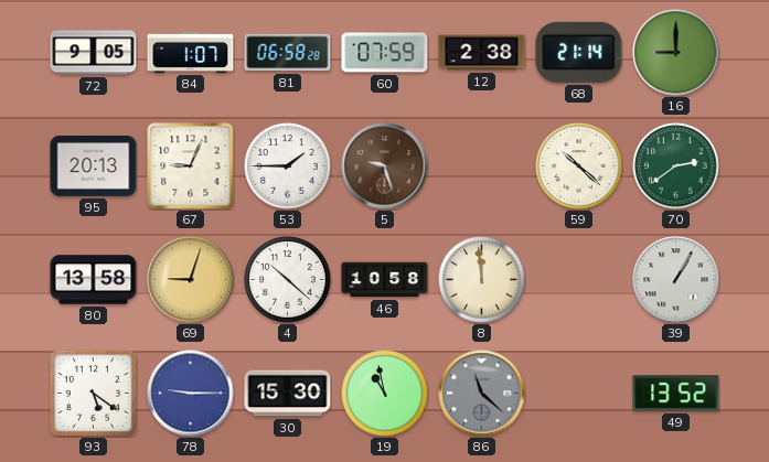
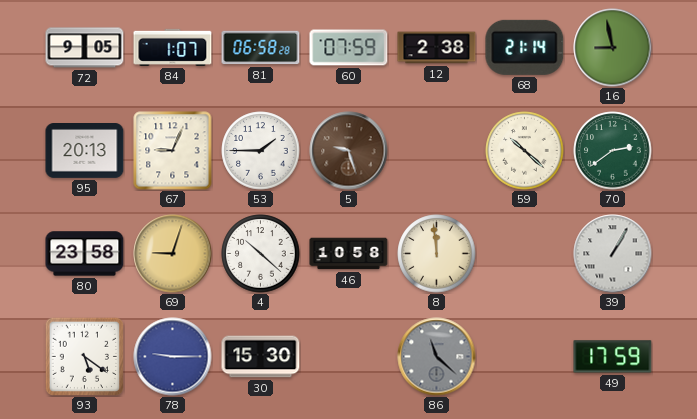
16: 9:00 -> 8:58
80: 13:58 -> 23:58
19: 10:58 -> none
49: 13:52 -> 17:59
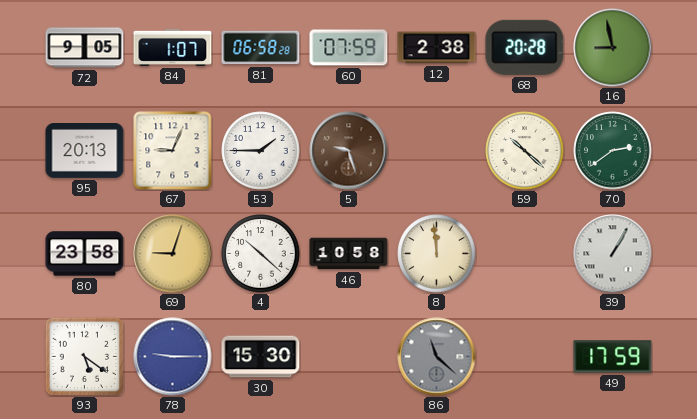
68: 21:14 -> 20:28
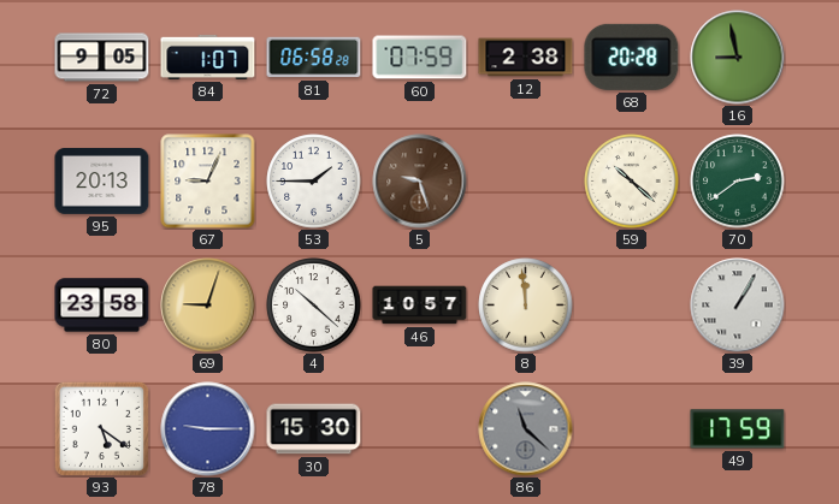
46: 10:58 -> 10:57
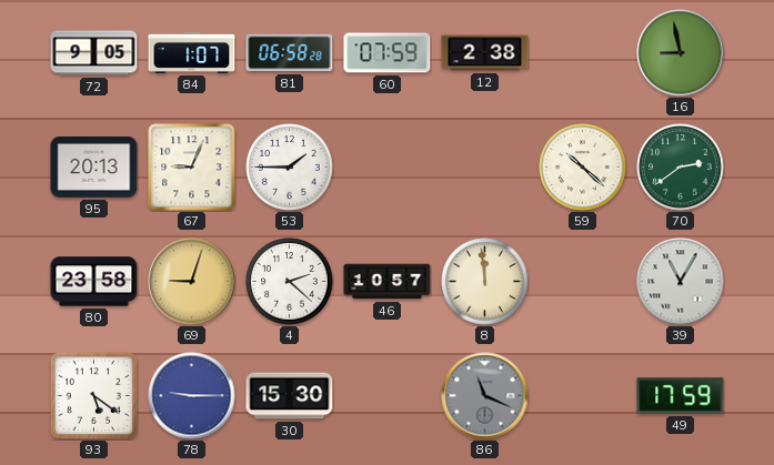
68: 20:28 -> none
5: 9:27 -> none
4: 10:22 -> 2:22
39: 1:05 -> 11:05
86: 11:22 -> 11:19
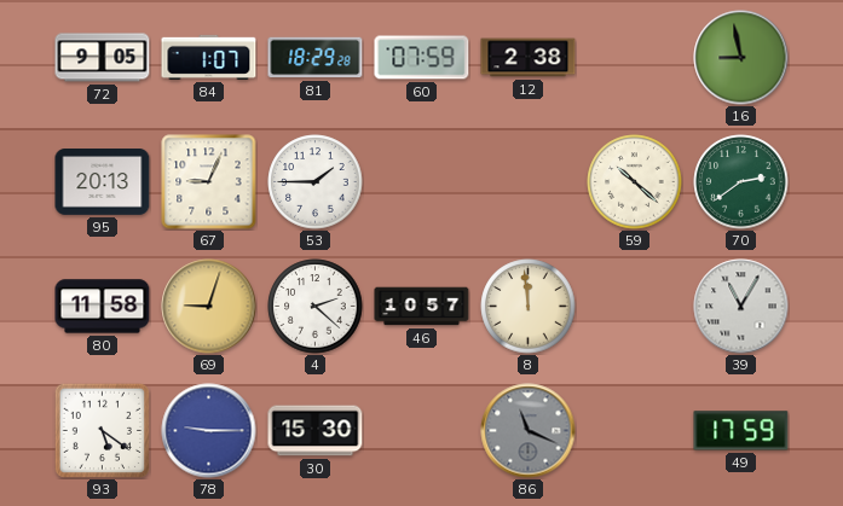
81: 06:58 -> 18:29
80: 23:58 -> 11:58
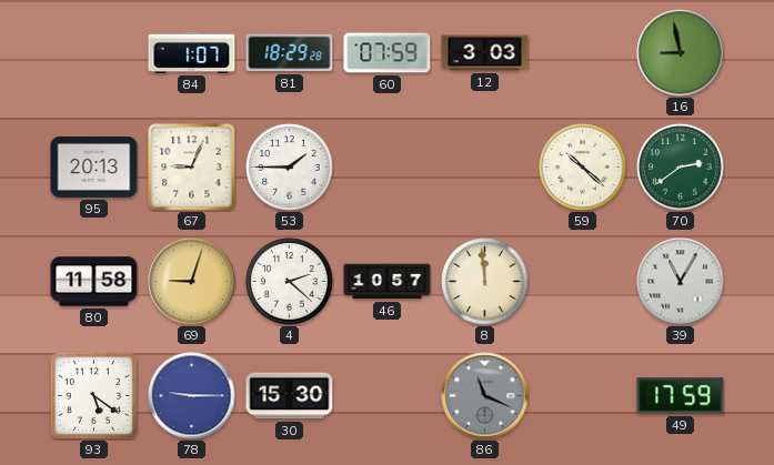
72: 9:05 -> none
12: 2:38 -> 3:03
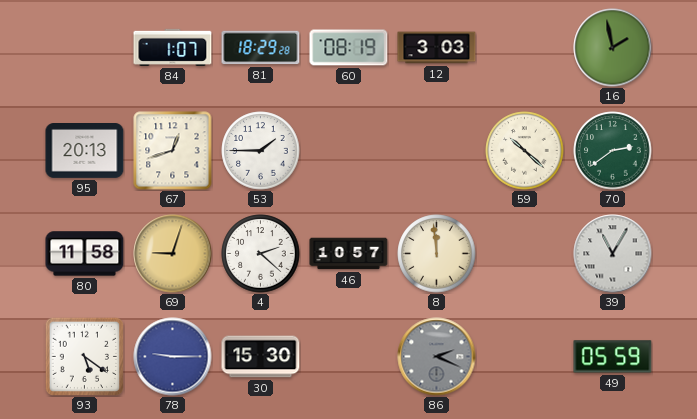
60: 07:59 -> 08:19
16: 8:58 -> 1:58
67: 9:04 -> 12:42
86: 11:19 -> 2:19
49: 17:59 -> 05:59
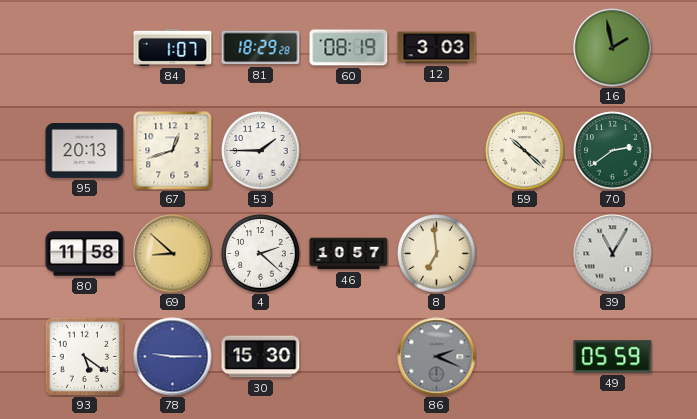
69: 9:03 -> 8:52
8: 11:59 -> 6:59
